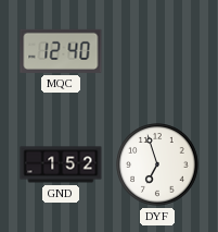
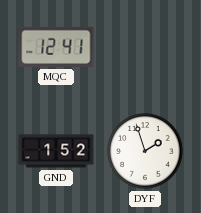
MQC: 12:40 -> 12:41
DYF: 6:57 -> 1:57
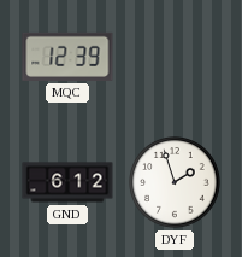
MQC: 12:41 -> 12:39
GND: 1:52 -> 6:12
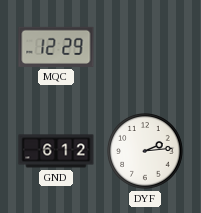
MQC: 12:39 -> 12:29
DYF: 1:57 -> 2:14
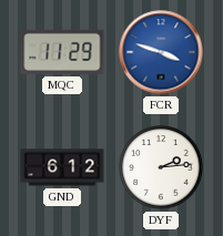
MQC: 12:29 -> 11:29
FCR: none -> 3:48
